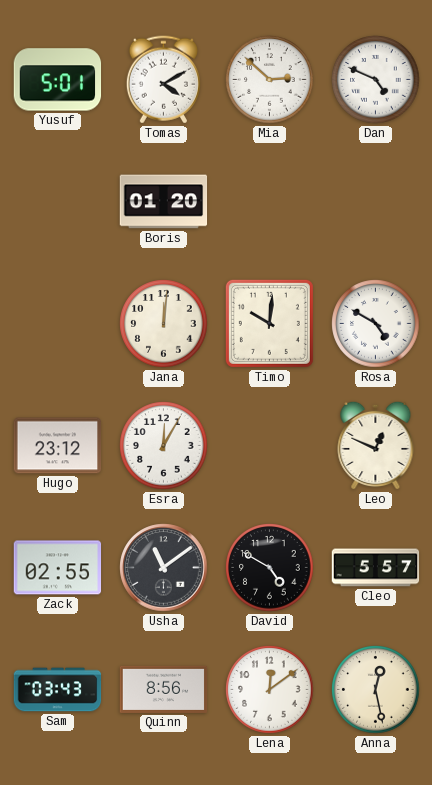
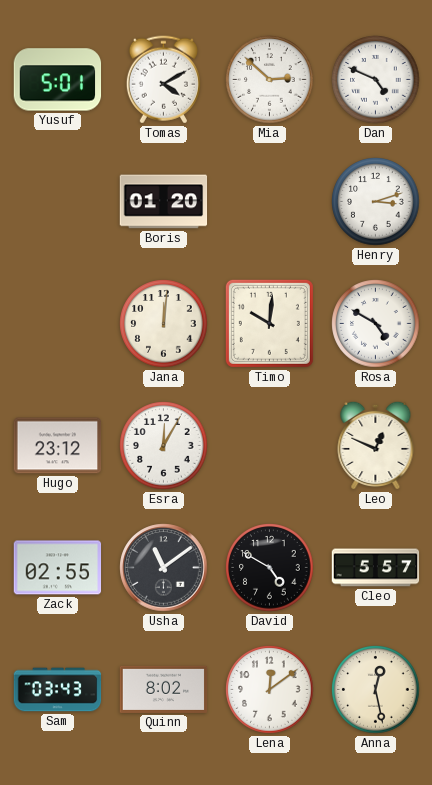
Henry: none -> 3:12
Quinn: 8:56 -> 8:02
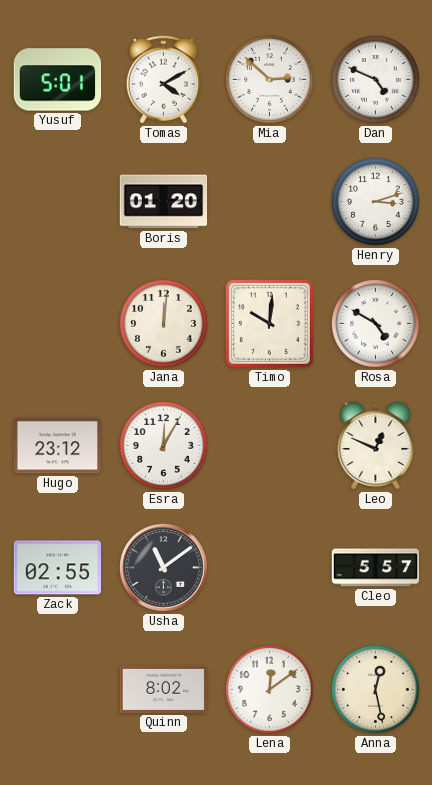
David: 4:50 -> none
Sam: 03:43 -> none
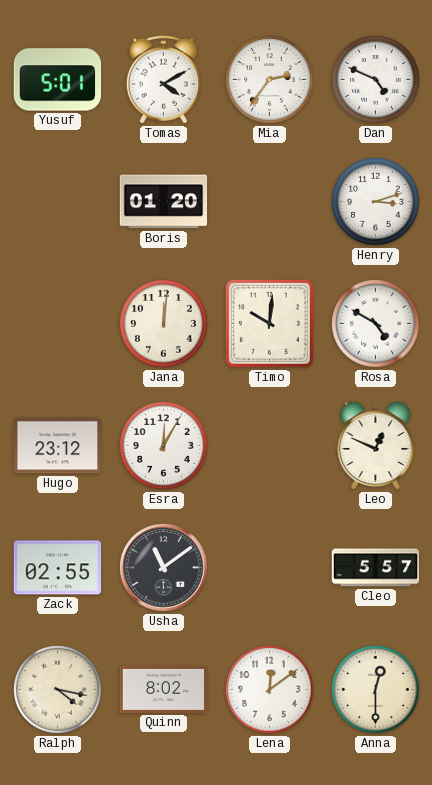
Mia: 2:52 -> 2:36
Ralph: none -> 4:17
Anna: 12:28 -> 12:30
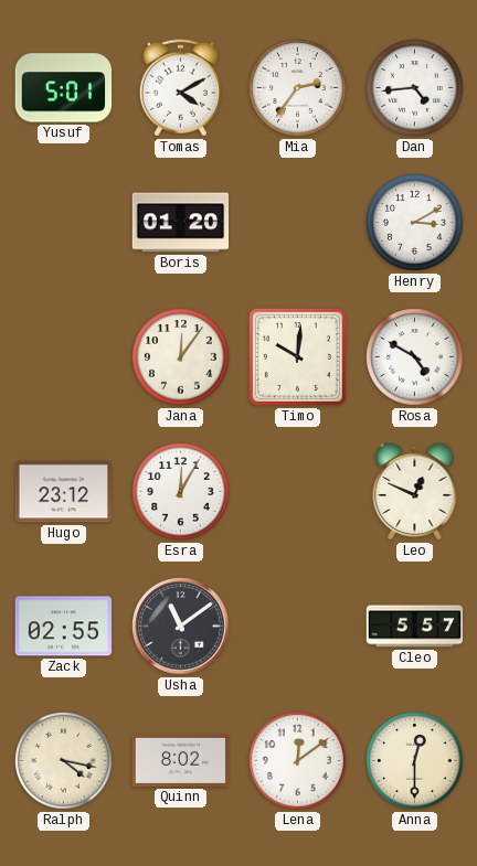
Dan: 4:49 -> 4:44
Henry: 3:12 -> 3:10
Jana: 12:01 -> 12:06
